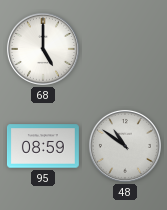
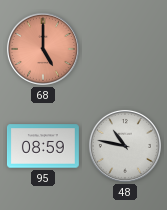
68 dial: white -> salmon
48: 10:51 -> 10:47
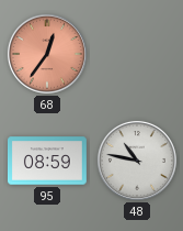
68: 5:00 -> 12:36
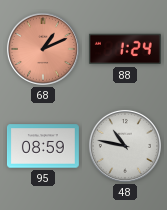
68: 12:36 -> 1:11
88: none -> 1:24
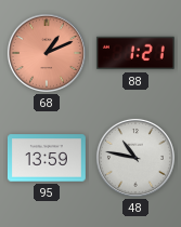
88: 1:24 -> 1:21
95: 08:59 -> 13:59
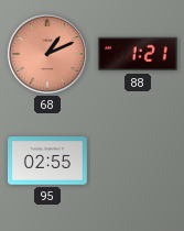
95: 13:59 -> 02:55
48: 10:47 -> none
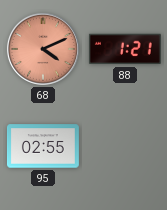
68: 1:11 -> 4:11
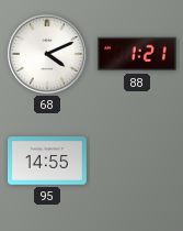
68 dial: salmon -> white
95: 02:55 -> 14:55
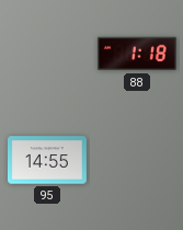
68: 4:11 -> none
88: 1:21 -> 1:18
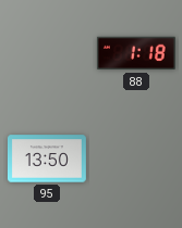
95: 14:55 -> 13:50
